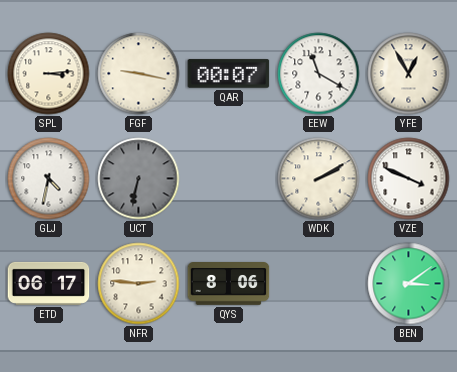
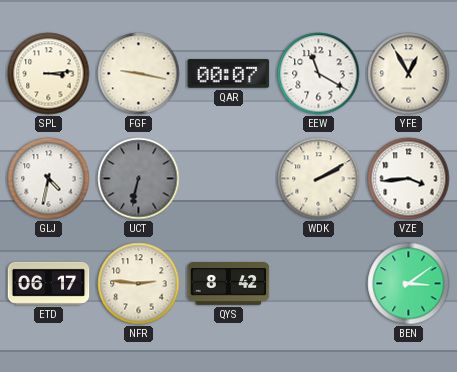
VZE: 3:49 -> 3:44
QYS: 8:06 -> 8:42
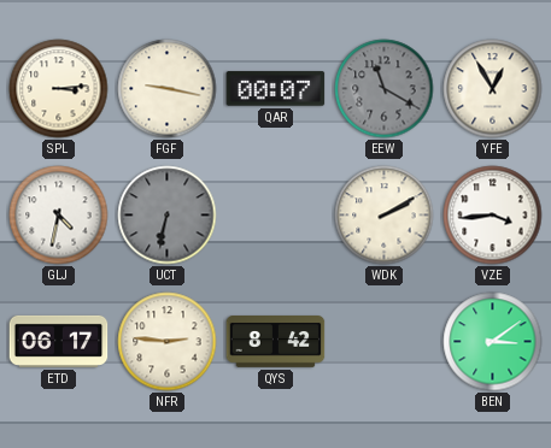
EEW dial: white -> grey
